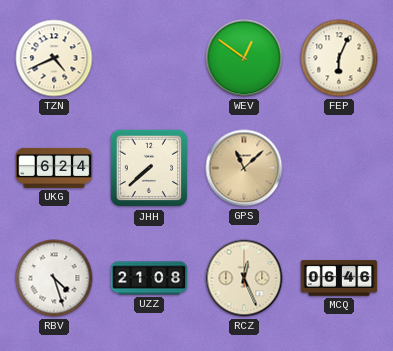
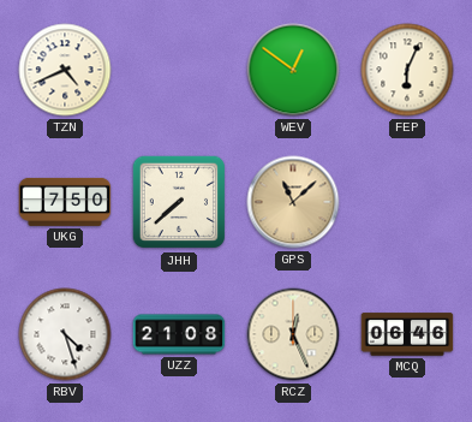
UKG: 6:24 -> 7:50
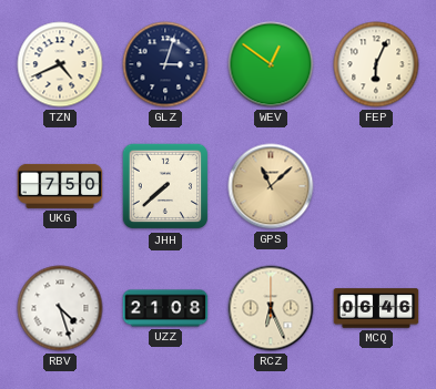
GLZ: none -> 3:03
RCZ: 12:26 -> 6:26
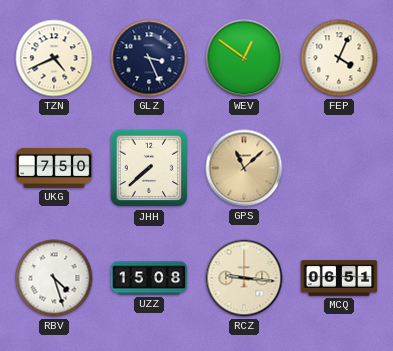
GLZ: 3:03 -> 3:26
FEP: 6:04 -> 4:04
UZZ: 21:08 -> 15:08
RCZ: 6:26 -> 9:16
MCQ: 06:46 -> 06:51
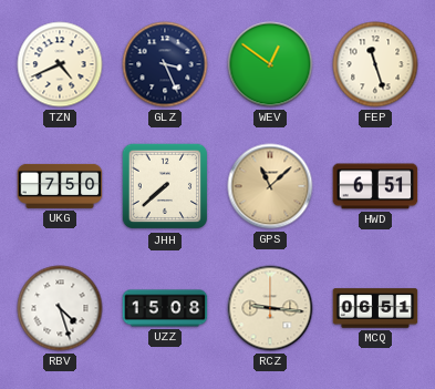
FEP: 4:04 -> 11:27
HWD: none -> 6:51
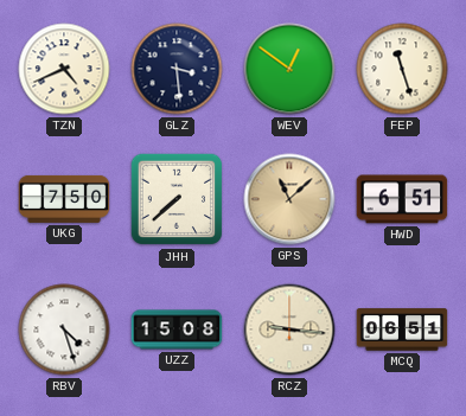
GLZ: 3:26 -> 3:29
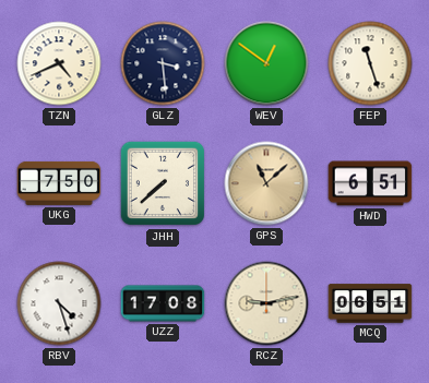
UZZ: 15:08 -> 17:08
RCZ: 9:16 -> 9:13
